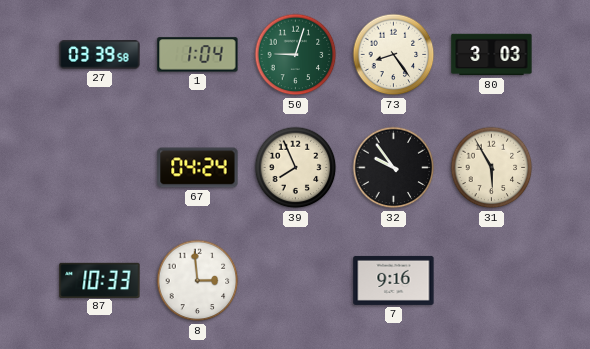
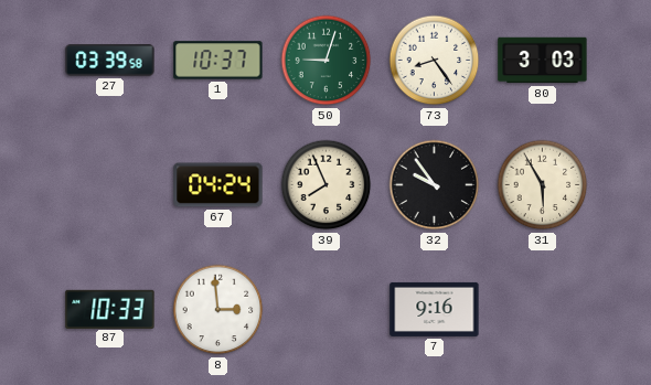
1: 1:04 -> 10:37
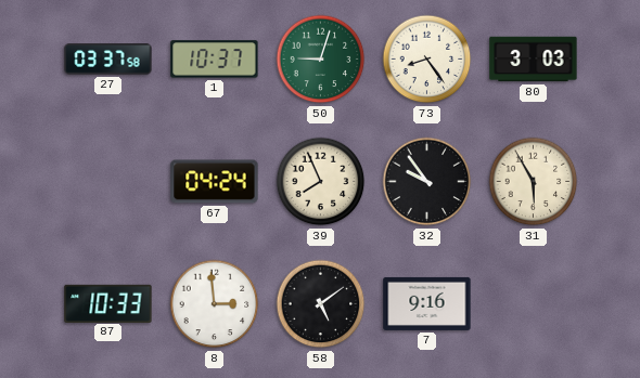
27: 03:39 -> 03:37
58: none -> 5:09
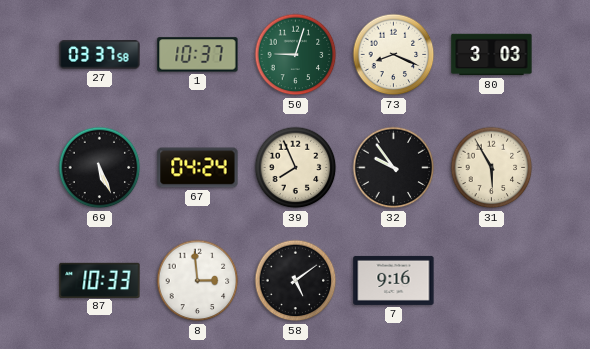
73: 8:24 -> 8:19
69: none -> 5:26
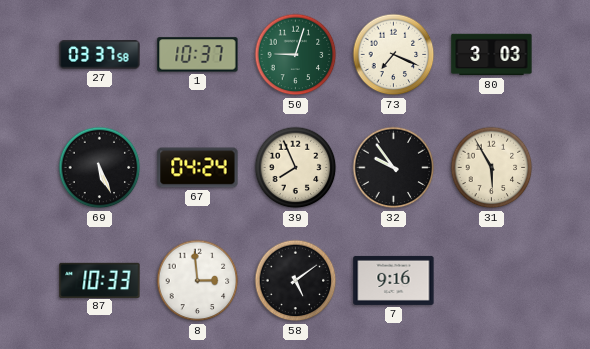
73: 8:19 -> 7:19
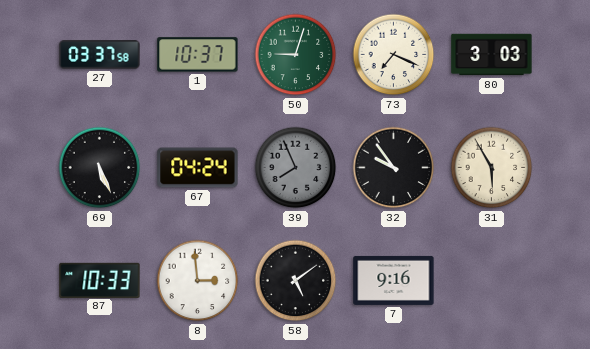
39 dial: cream -> grey
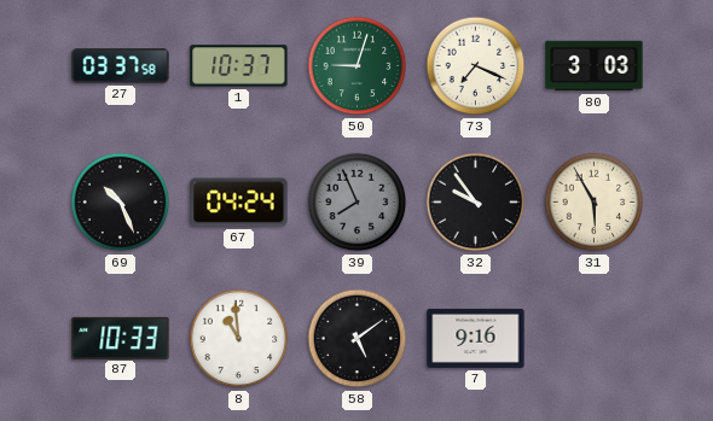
69: 5:26 -> 10:26
8: 2:59 -> 10:59
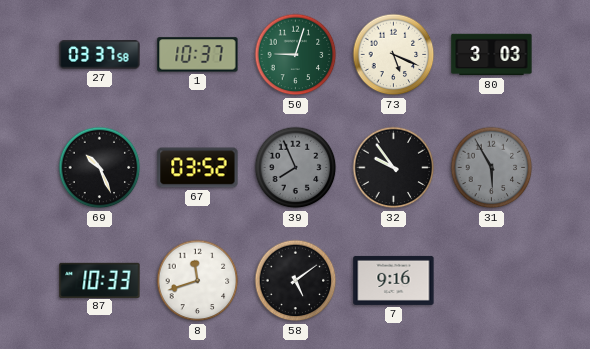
73: 7:19 -> 5:19
67: 04:24 -> 03:52
31 dial: cream -> grey
8: 10:59 -> 11:42
